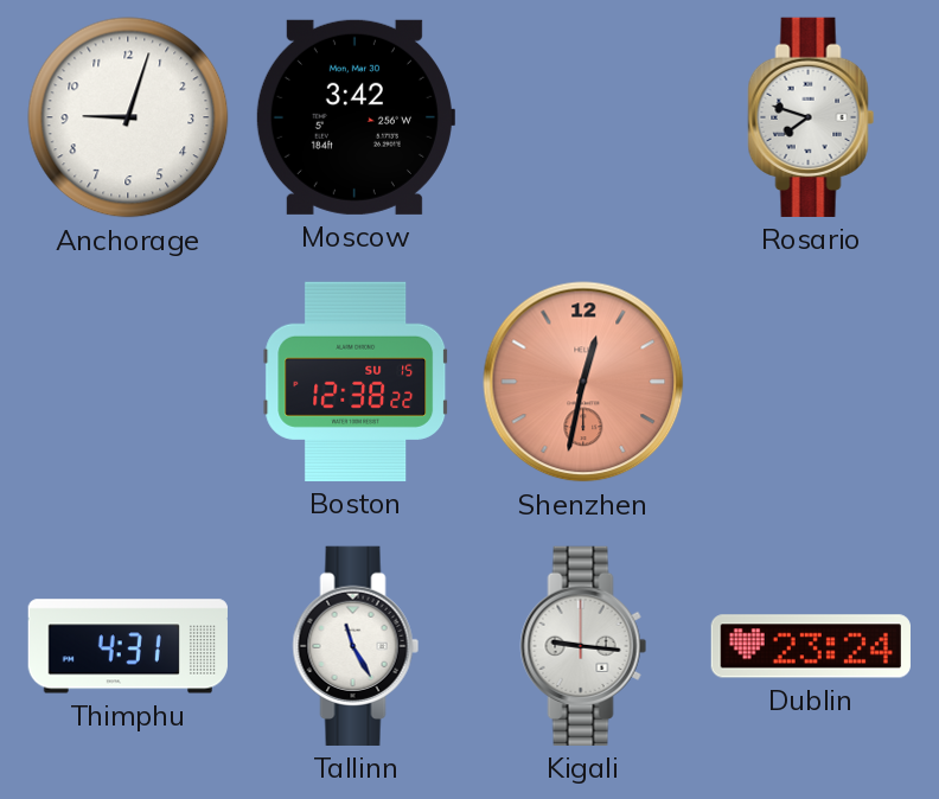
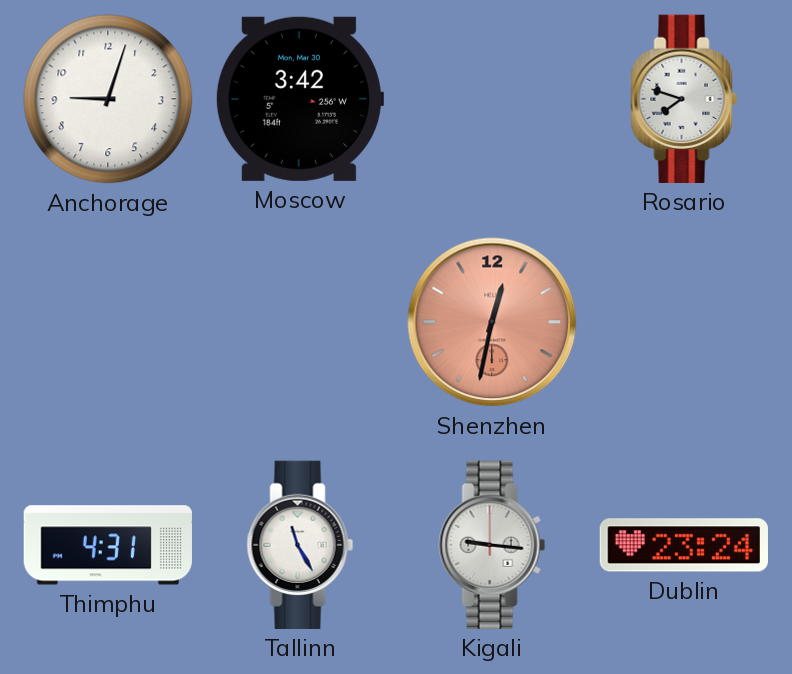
Boston: 12:38 -> none
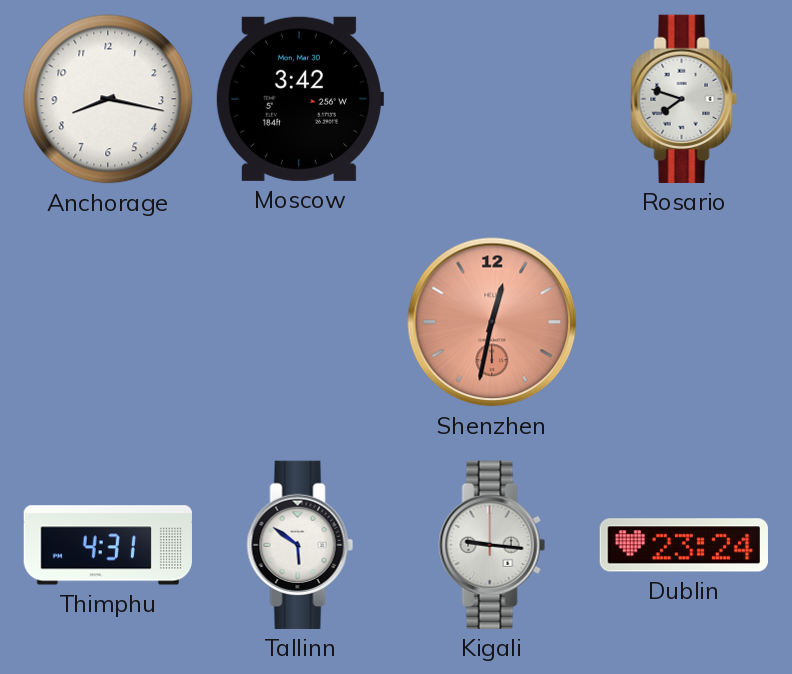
Anchorage: 9:03 -> 8:17
Tallinn: 11:25 -> 5:51
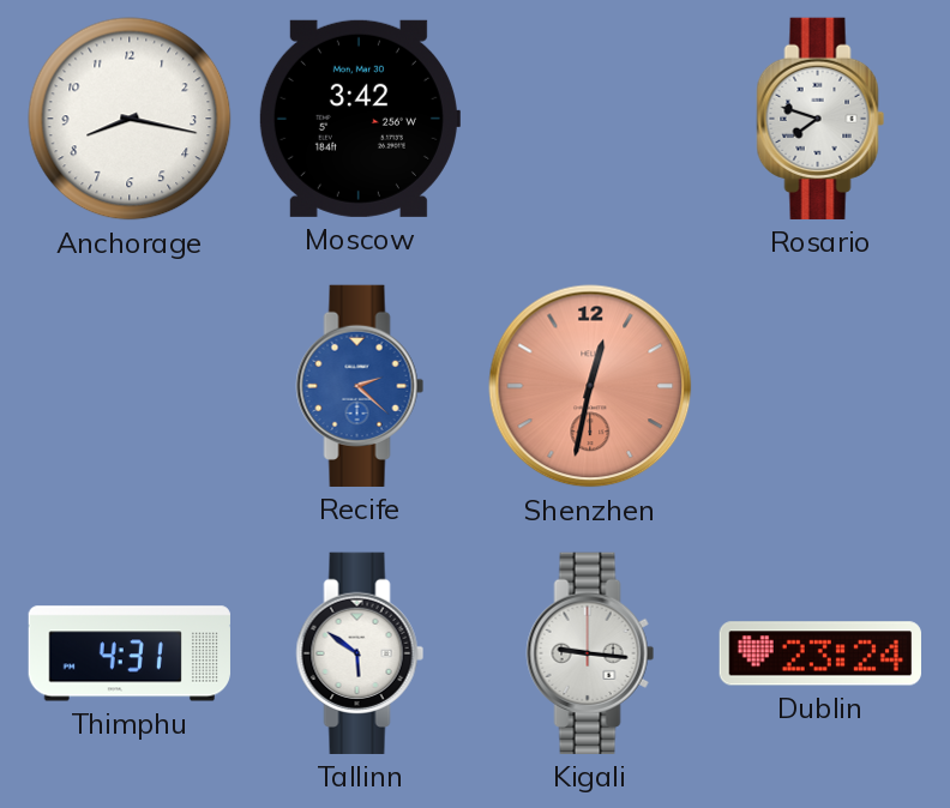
Recife: none -> 2:22
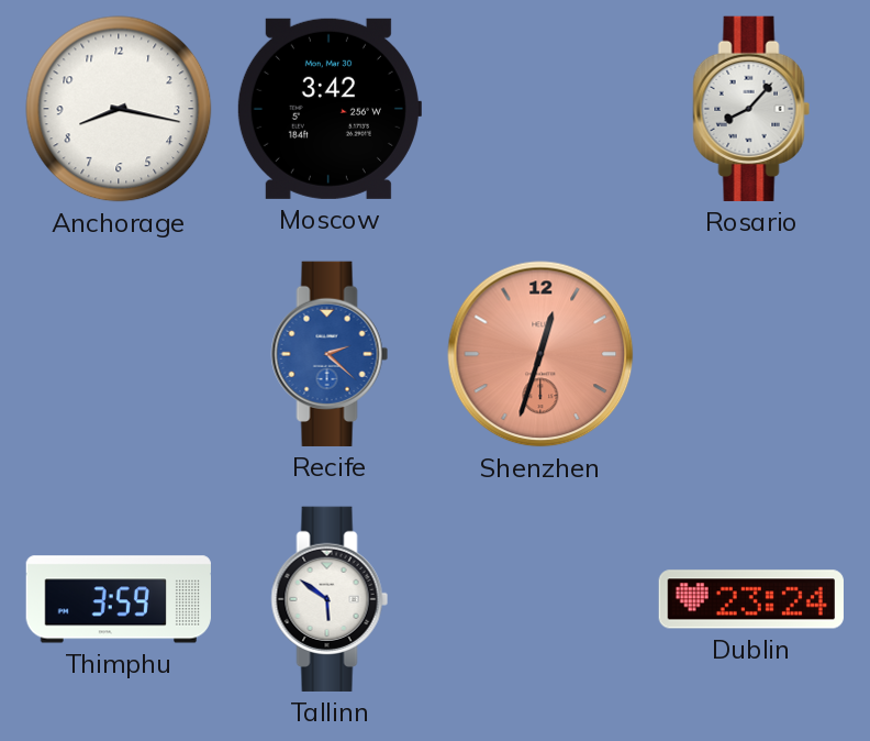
Rosario: 7:48 -> 8:07
Shenzhen: 12:32 -> 12:33
Thimphu: 4:31 -> 3:59
Kigali: 9:16 -> none
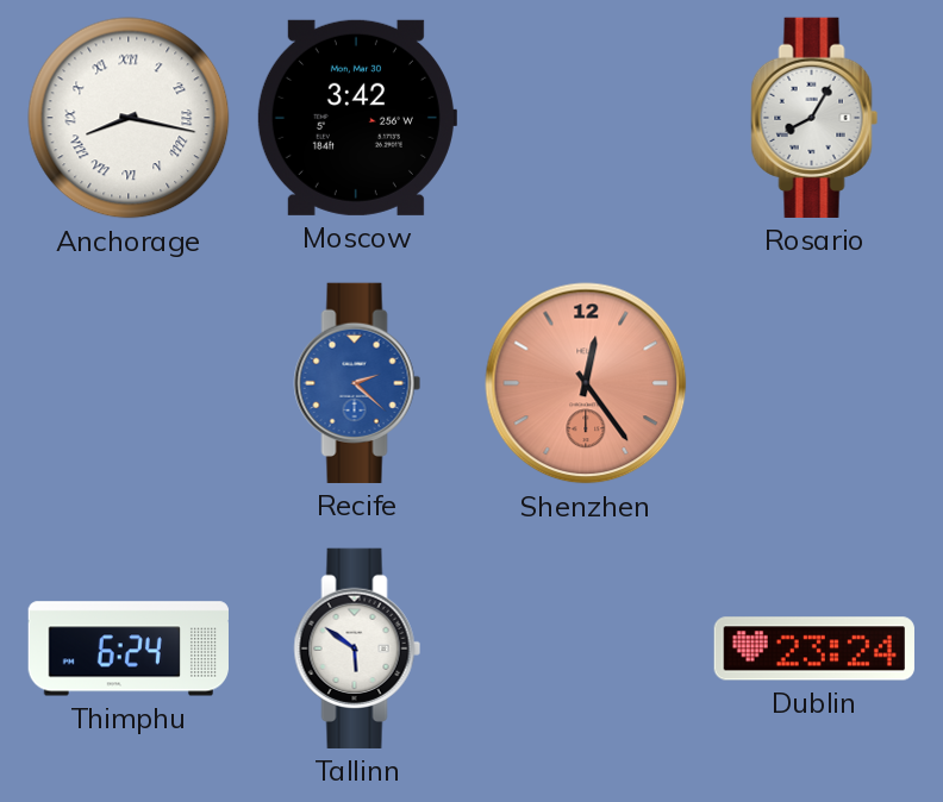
Anchorage numerals: Arabic -> Roman
Rosario: 8:07 -> 8:05
Shenzhen: 12:33 -> 12:24
Thimphu: 3:59 -> 6:24
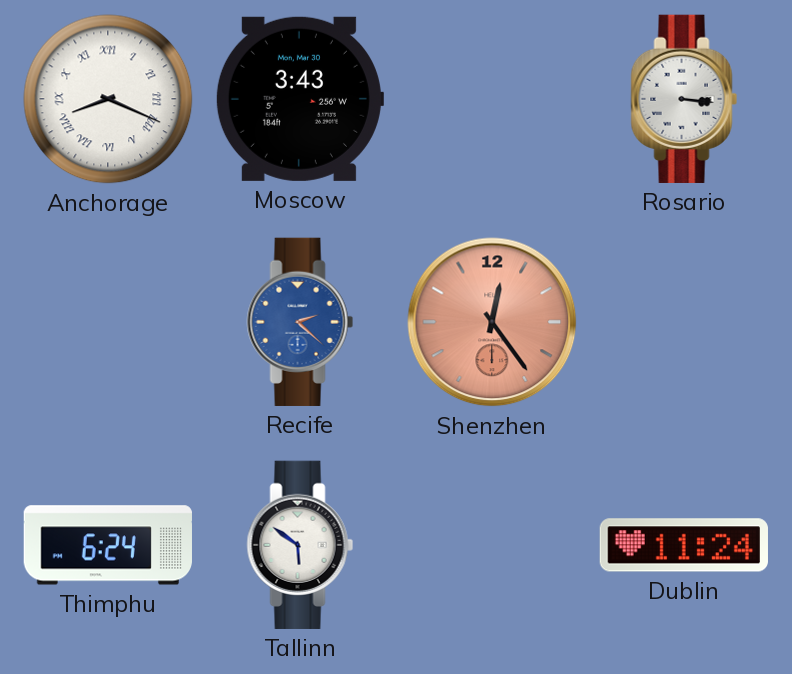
Anchorage: 8:17 -> 8:19
Moscow: 3:42 -> 3:43
Rosario: 8:05 -> 3:16
Dublin: 23:24 -> 11:24
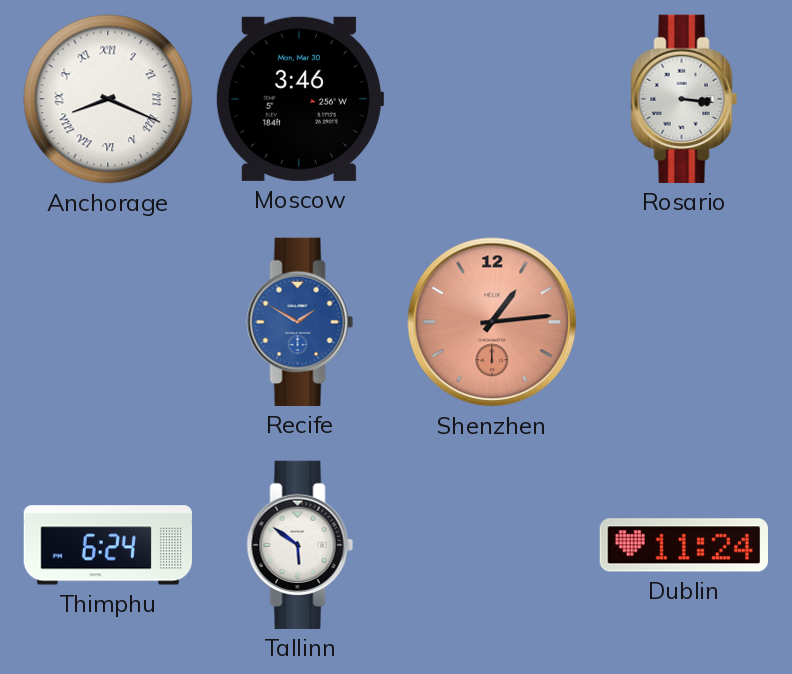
Moscow: 3:43 -> 3:46
Recife: 2:22 -> 1:50
Shenzhen: 12:24 -> 1:14
